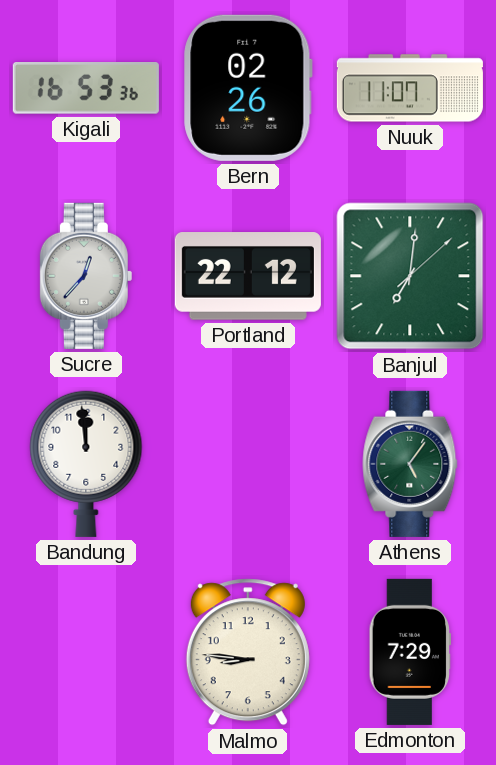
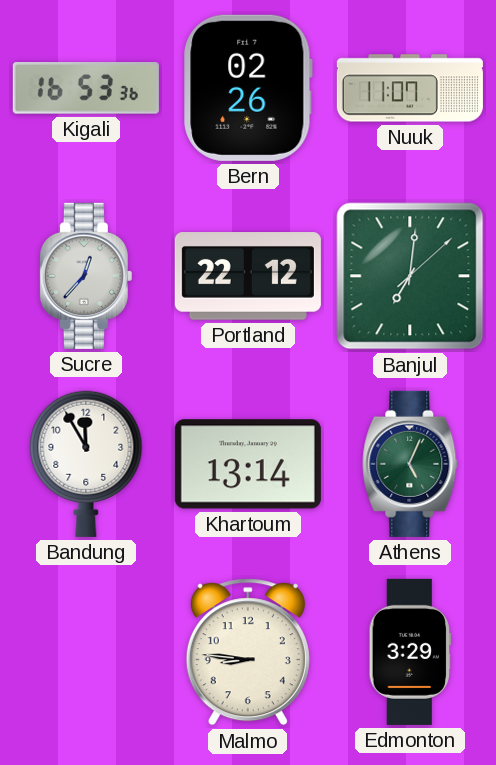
Bandung: 11:59 -> 11:55
Khartoum: none -> 13:14
Athens: 5:06 -> 5:04
Edmonton: 7:29 -> 3:29
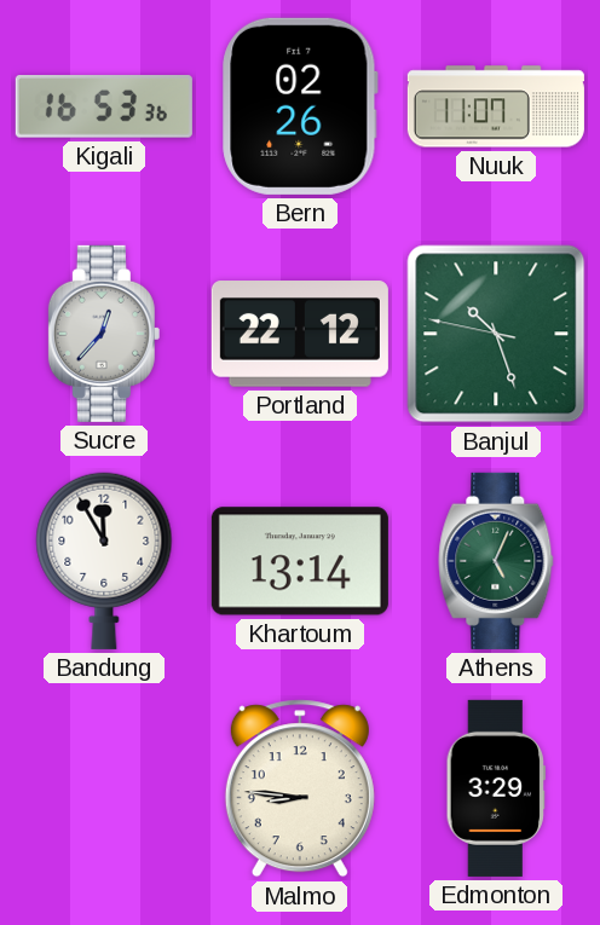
Banjul: 7:01 -> 10:26
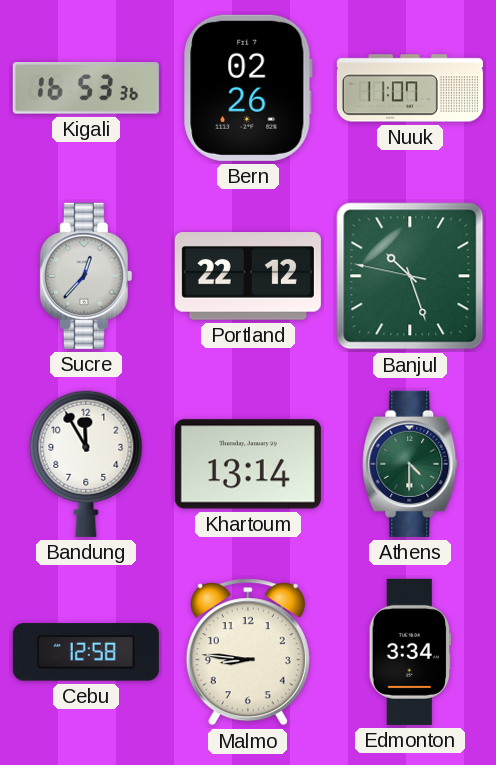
Athens: 5:04 -> 4:30
Cebu: none -> 12:58
Edmonton: 3:29 -> 3:34
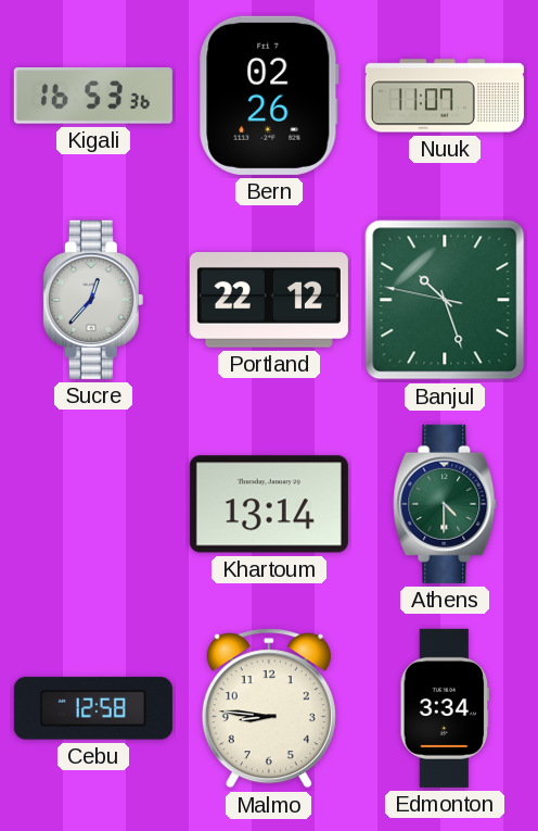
Bandung: 11:55 -> none
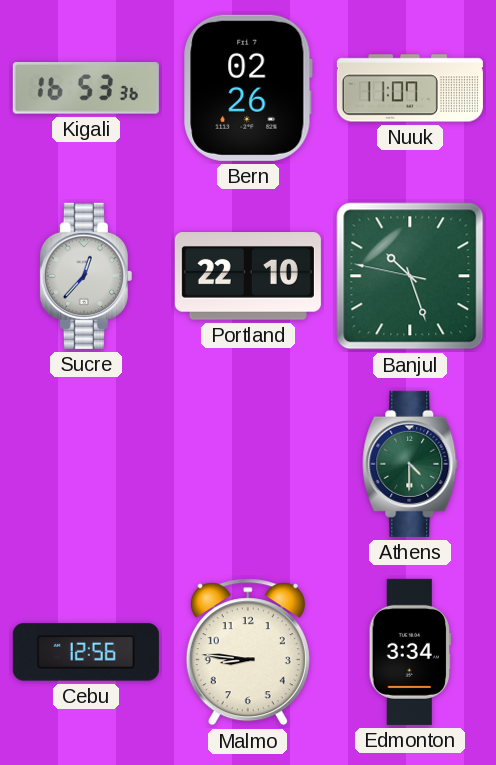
Portland: 22:12 -> 22:10
Khartoum: 13:14 -> none
Cebu: 12:58 -> 12:56
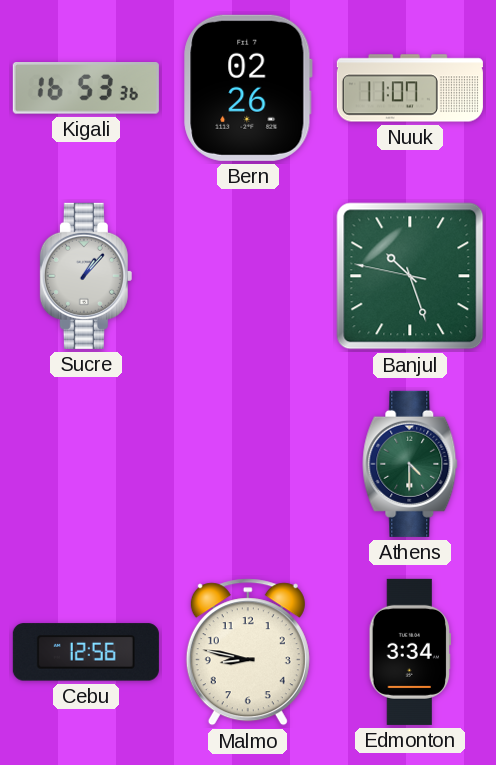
Sucre: 12:37 -> 1:07
Portland: 22:10 -> none
Malmo: 8:46 -> 8:47
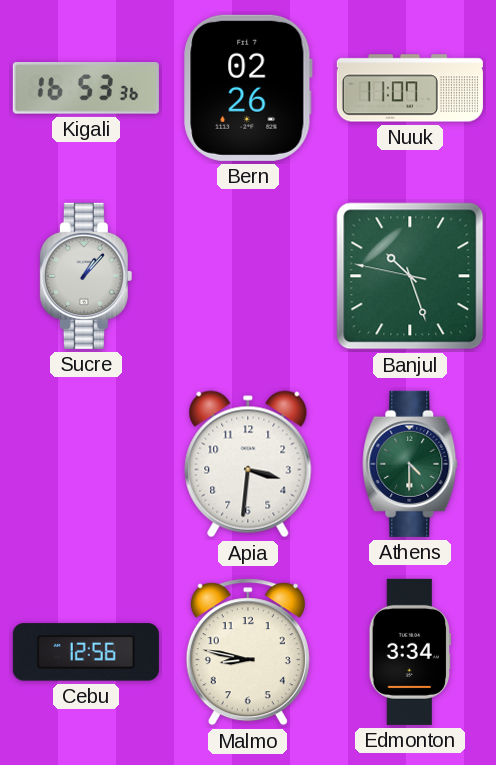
Apia: none -> 3:31
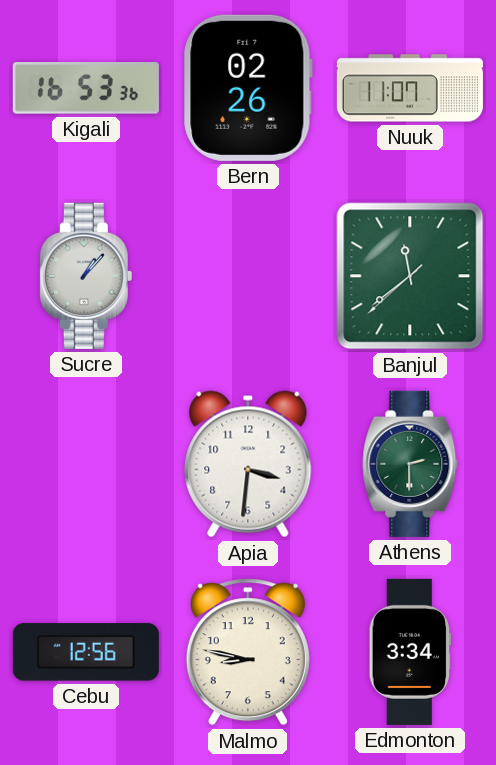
Banjul: 10:26 -> 11:38
Athens: 4:30 -> 2:30
